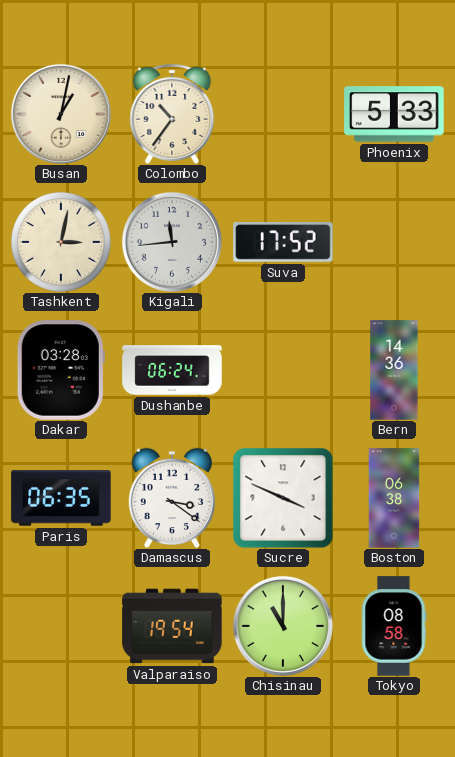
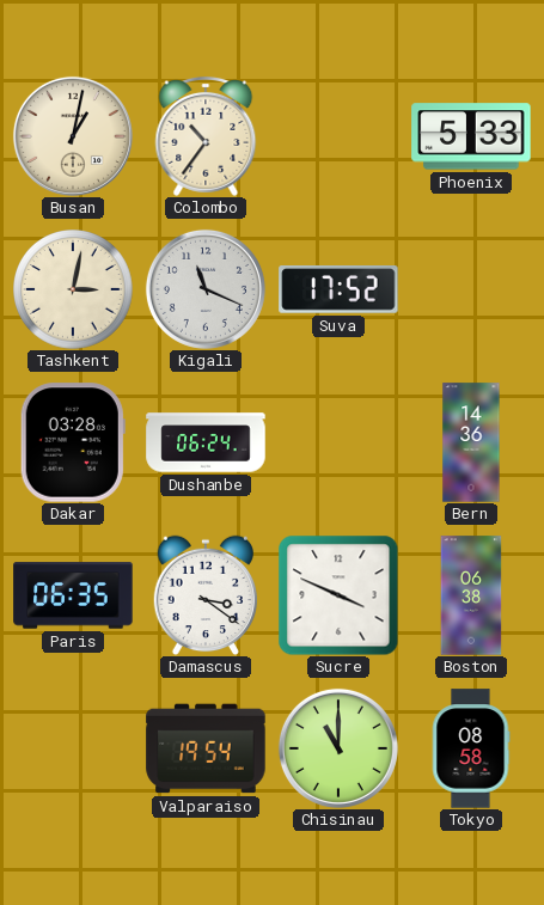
Kigali: 11:44 -> 11:19
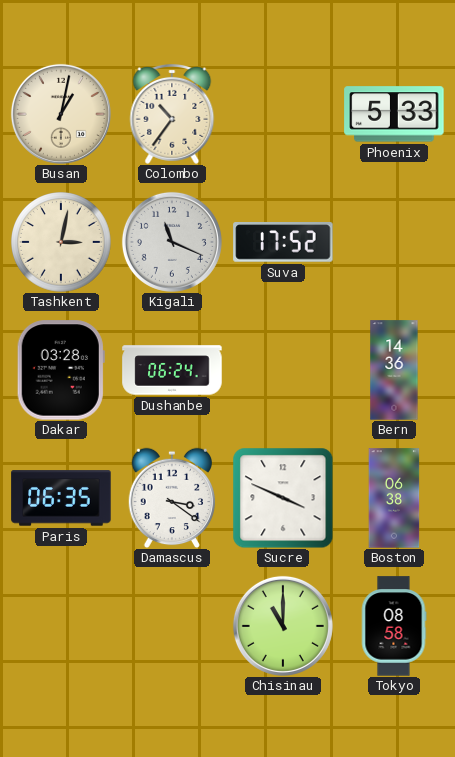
Valparaiso: 19:54 -> none
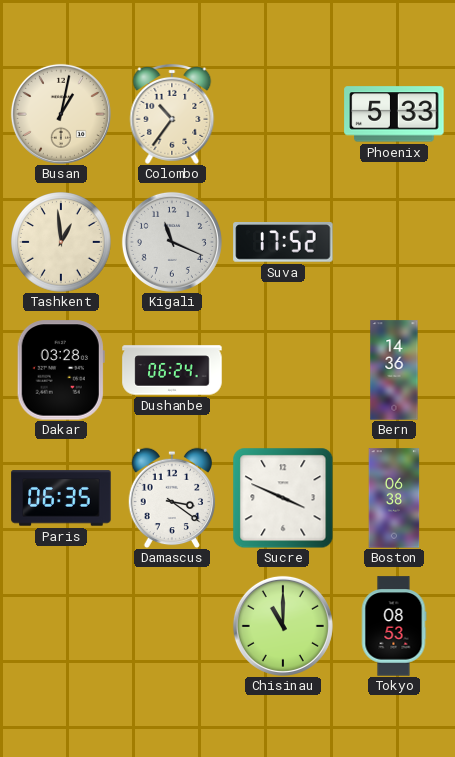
Tashkent: 3:02 -> 12:59
Tokyo: 08:58 -> 08:53
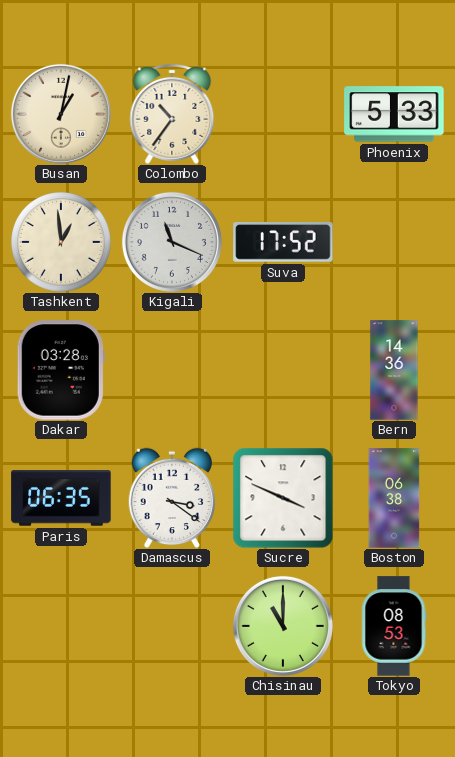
Dushanbe: 06:24 -> none
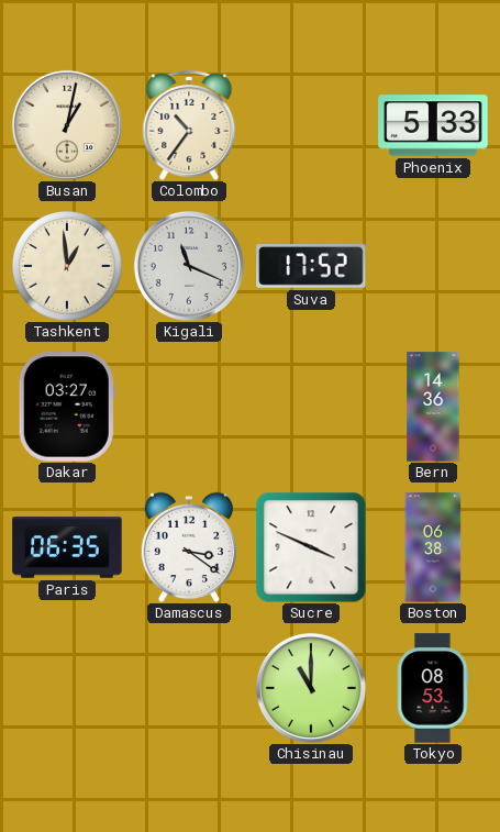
Dakar: 03:28 -> 03:27
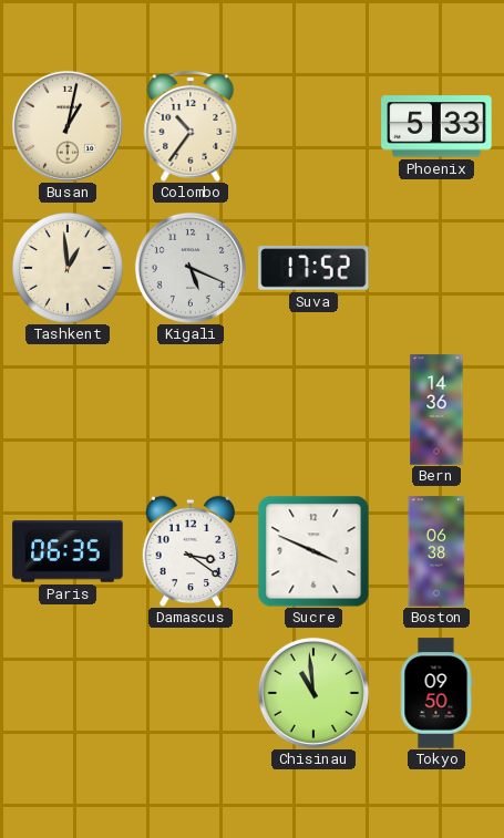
Kigali: 11:19 -> 5:19
Dakar: 03:27 -> none
Chisinau: 11:00 -> 10:59
Tokyo: 08:53 -> 09:50
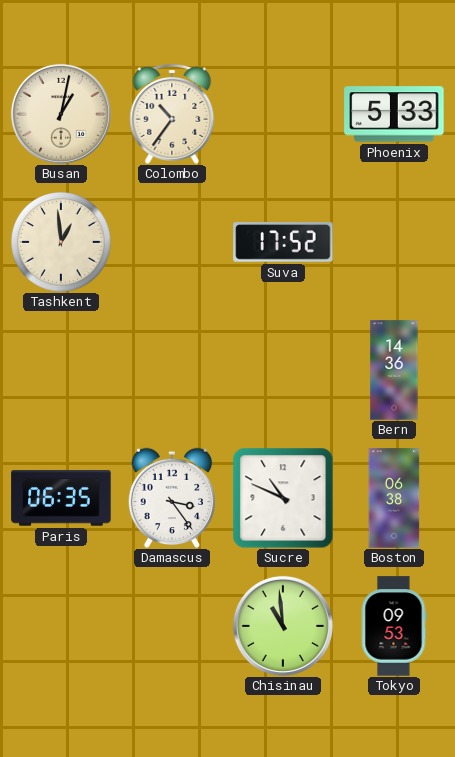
Kigali: 5:19 -> none
Damascus: 3:21 -> 3:24
Sucre: 3:49 -> 10:49
Tokyo: 09:50 -> 09:53
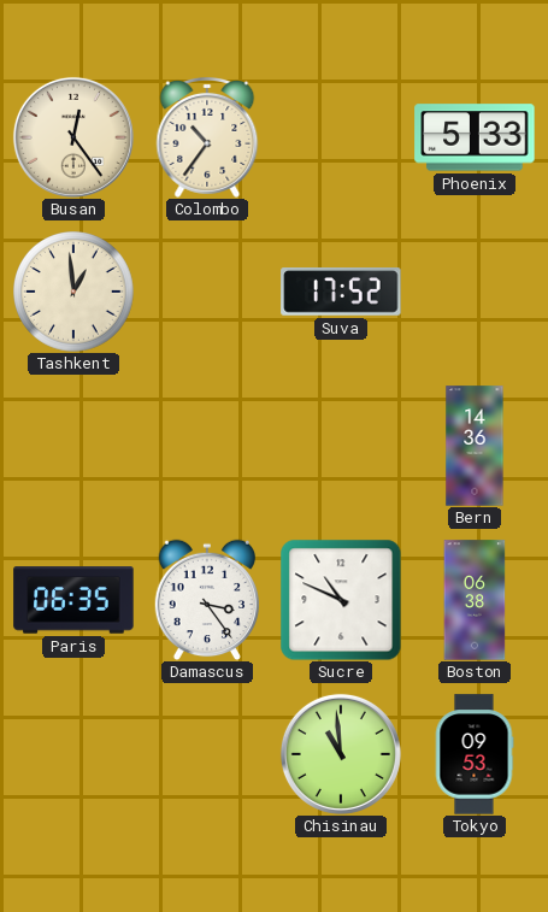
Busan: 1:02 -> 12:24
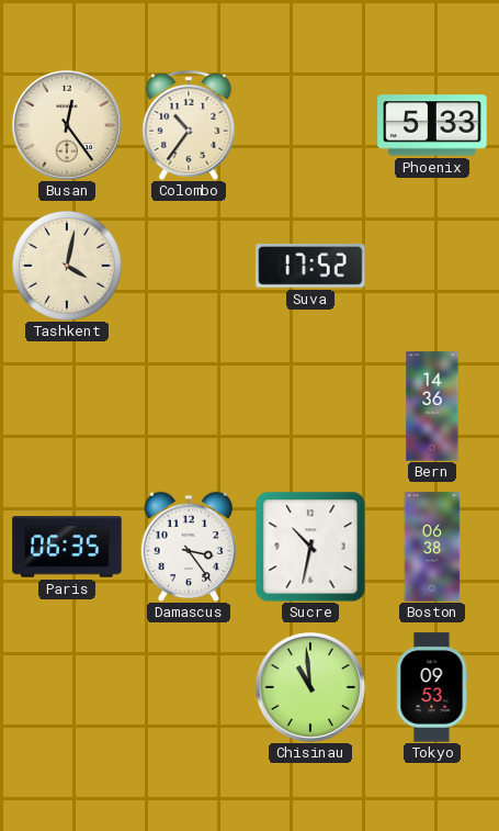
Tashkent: 12:59 -> 4:02
Sucre: 10:49 -> 10:32
